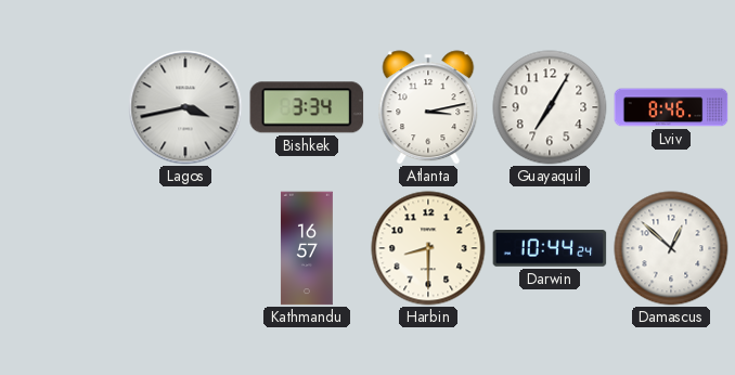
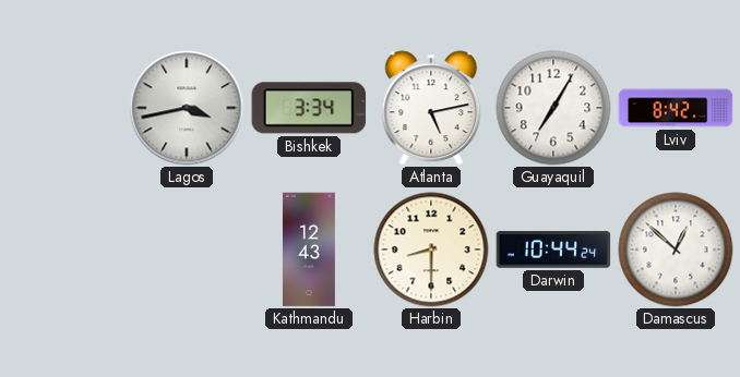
Atlanta: 3:13 -> 5:13
Lviv: 8:46 -> 8:42
Kathmandu: 16:57 -> 12:43
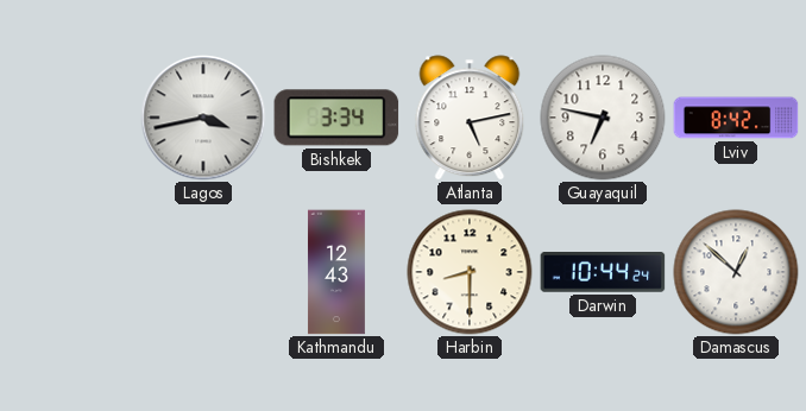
Guayaquil: 7:05 -> 6:47
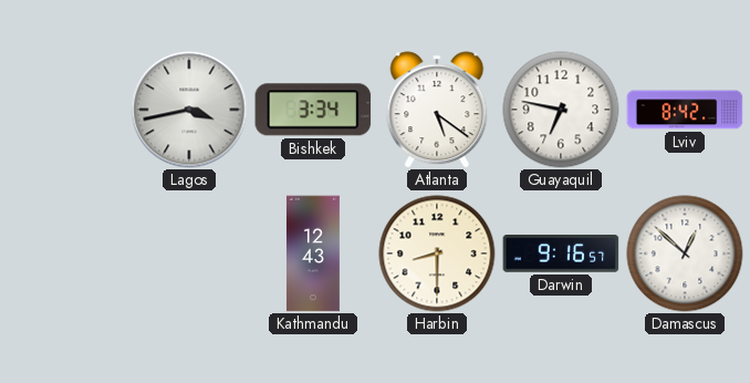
Atlanta: 5:13 -> 5:21
Darwin: 10:44 -> 9:16
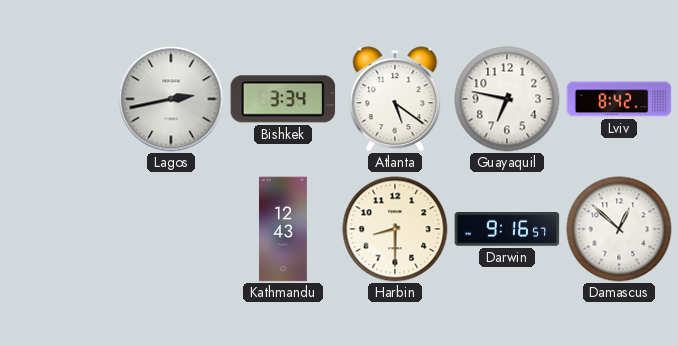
Lagos: 3:43 -> 2:43
